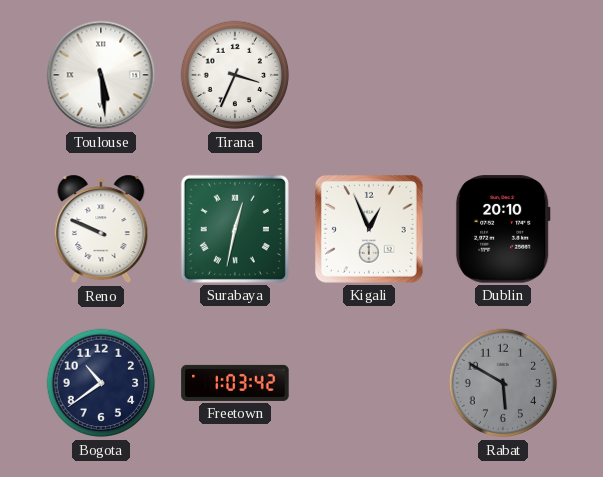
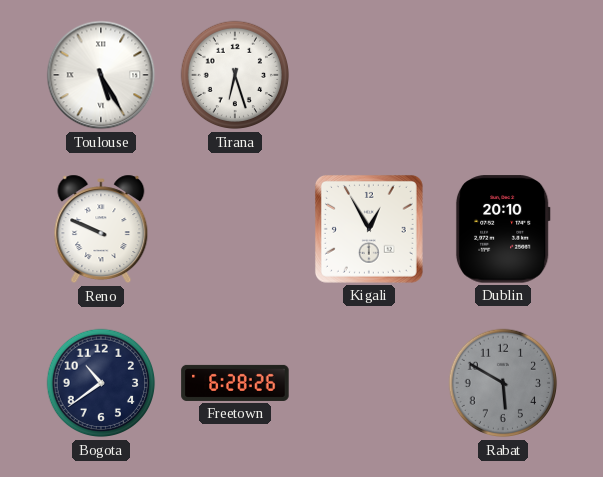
Toulouse: 5:29 -> 5:25
Tirana: 3:34 -> 6:27
Surabaya: 12:32 -> none
Kigali: 12:56 -> 12:55
Freetown: 1:03 -> 6:28
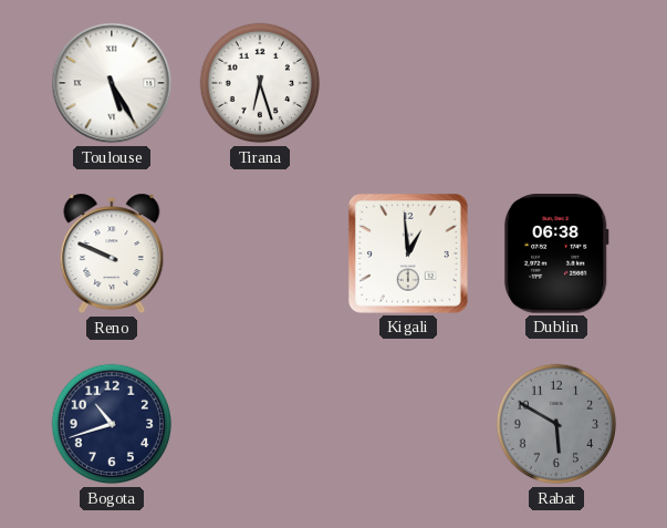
Kigali: 12:55 -> 12:59
Dublin: 20:10 -> 06:38
Bogota: 10:39 -> 10:42
Freetown: 6:28 -> none
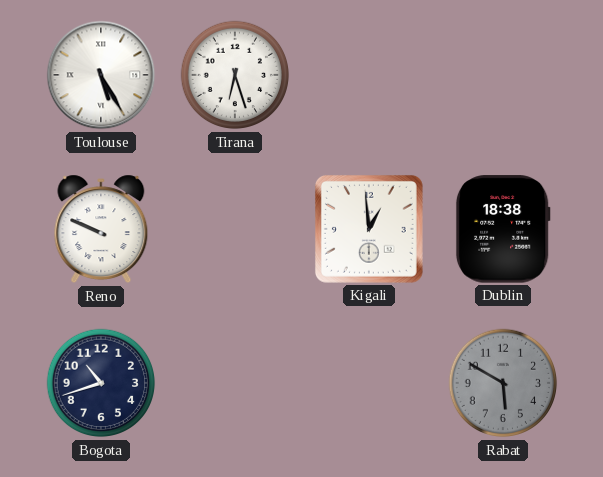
Dublin: 06:38 -> 18:38
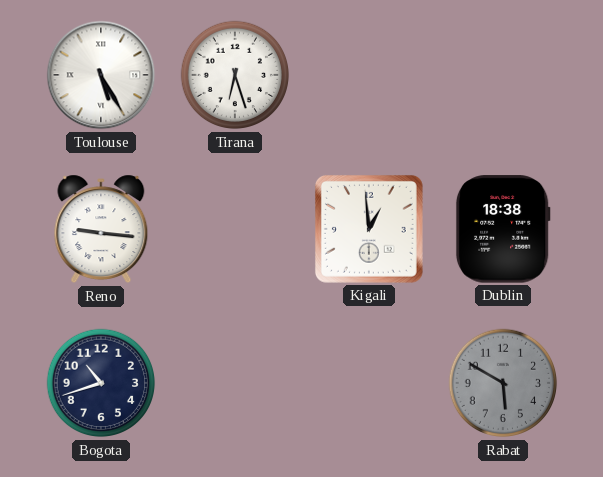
Reno: 9:49 -> 9:16
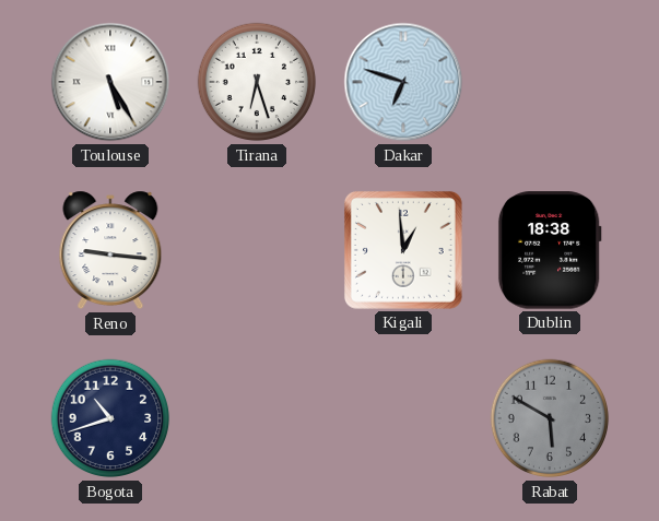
Dakar: none -> 6:48
